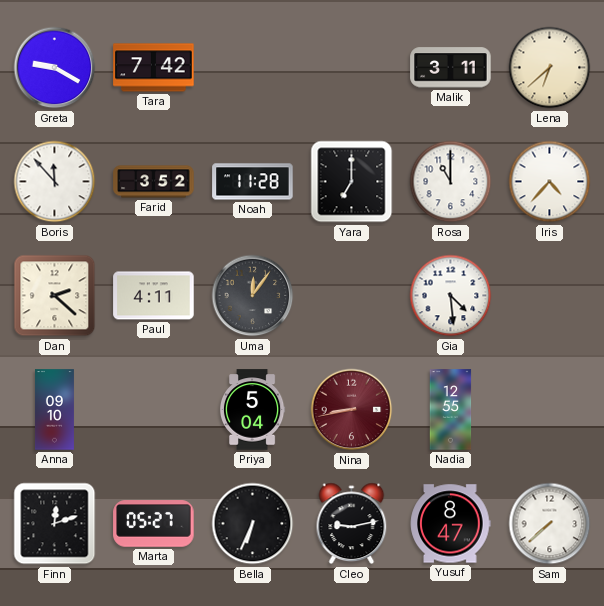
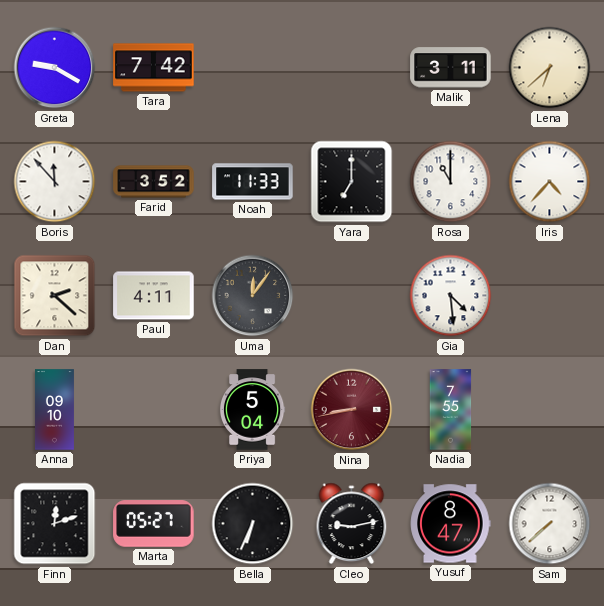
Noah: 11:28 -> 11:33
Nadia: 12:55 -> 7:55
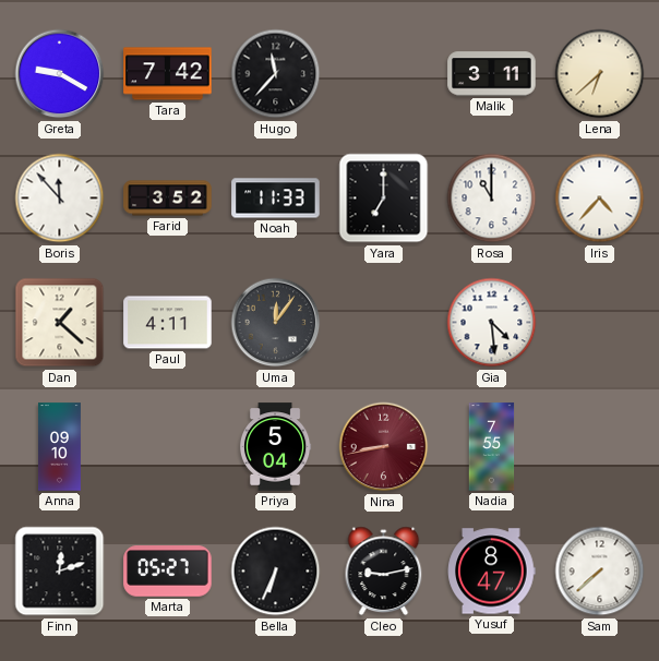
Hugo: none -> 11:37
Dan: 2:22 -> 1:22
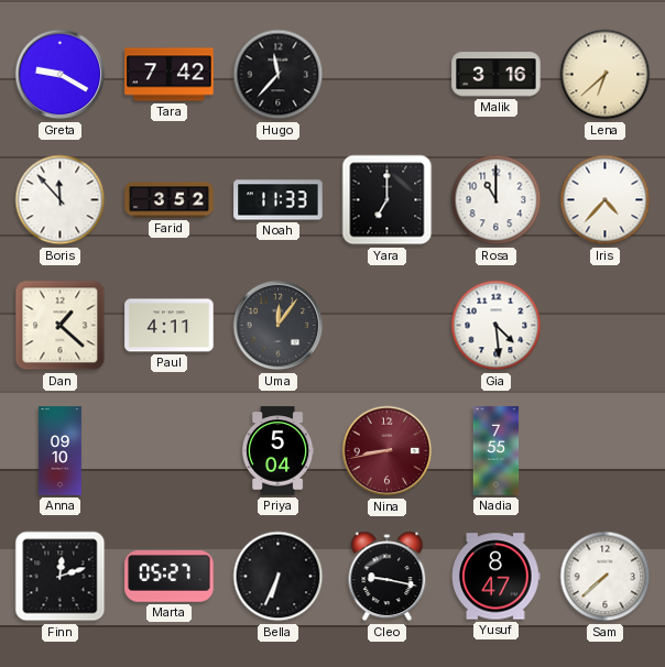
Malik: 3:11 -> 3:16
Cleo: 9:13 -> 9:17
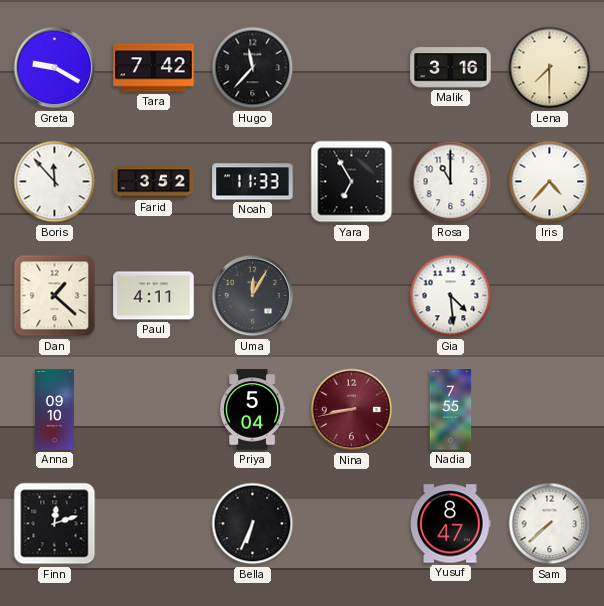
Lena: 6:38 -> 7:30
Yara: 7:00 -> 6:55
Uma: 12:06 -> 12:05
Marta: 05:27 -> none
Cleo: 9:17 -> none
